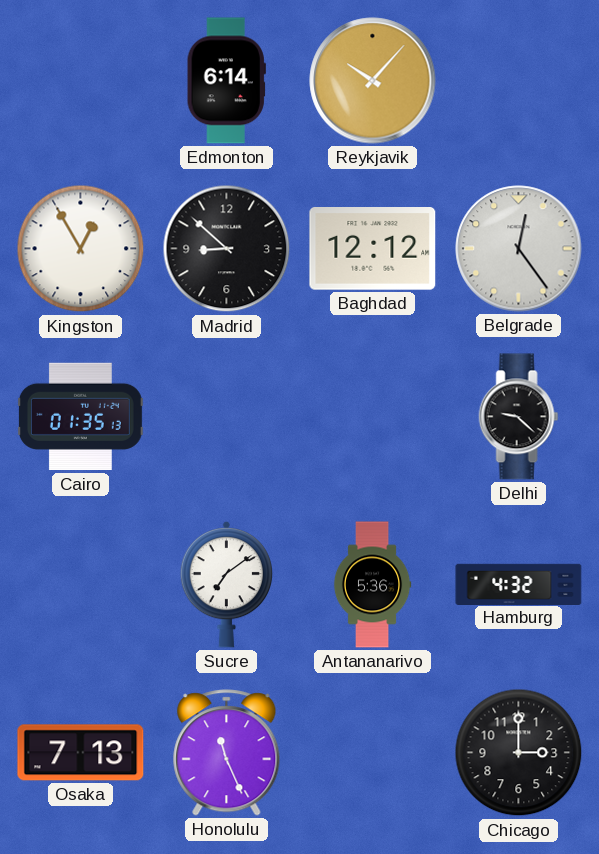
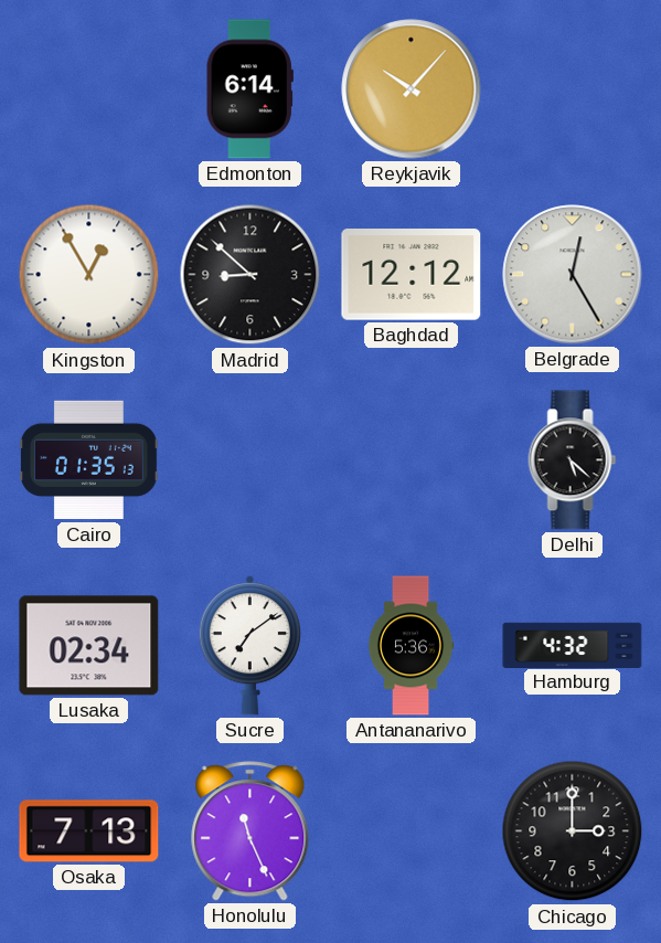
Belgrade: 12:24 -> 12:25
Delhi: 9:22 -> 5:22
Lusaka: none -> 02:34
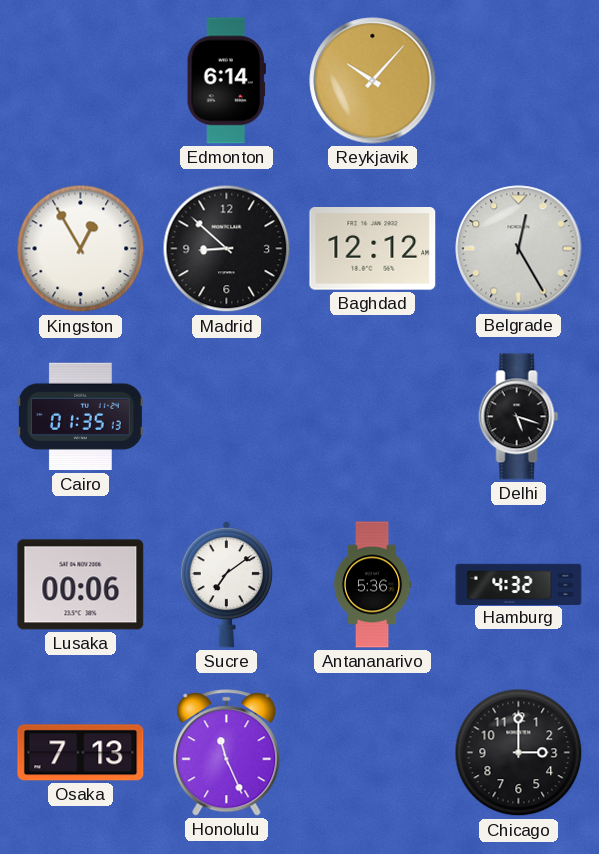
Delhi: 5:22 -> 5:18
Lusaka: 02:34 -> 00:06
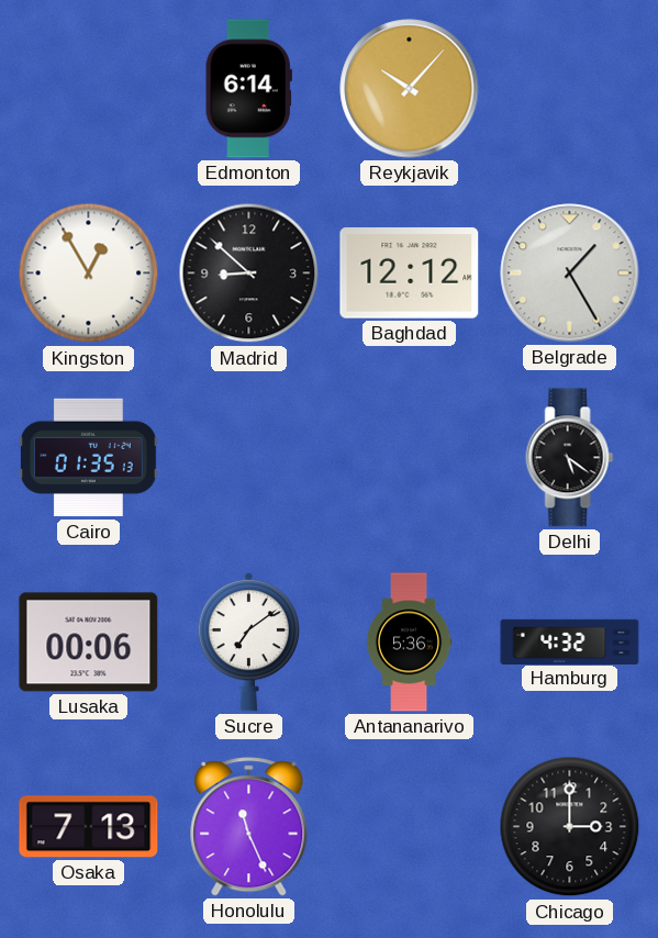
Belgrade: 12:25 -> 1:25
Delhi: 5:18 -> 5:21
